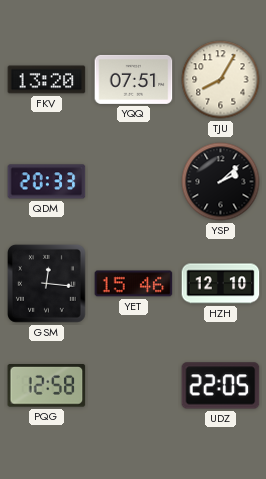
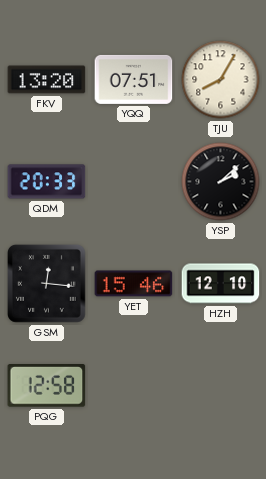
UDZ: 22:05 -> none
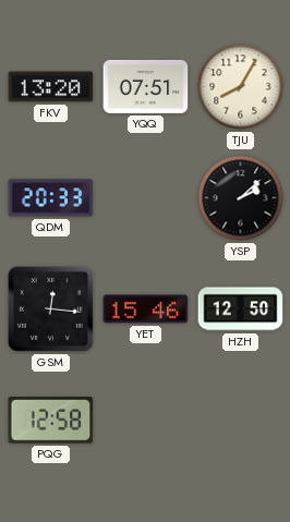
HZH: 12:10 -> 12:50
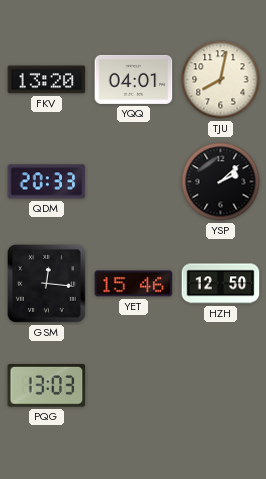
YQQ: 07:51 -> 04:01
TJU: 8:05 -> 8:02
PQG: 12:58 -> 13:03
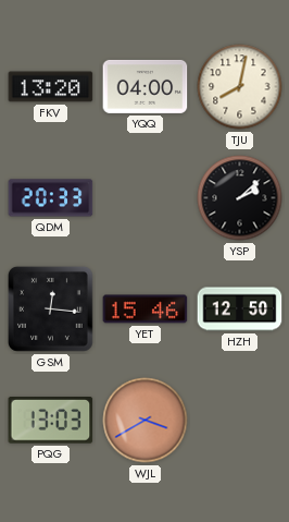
YQQ: 04:01 -> 04:00
WJL: none -> 3:40
